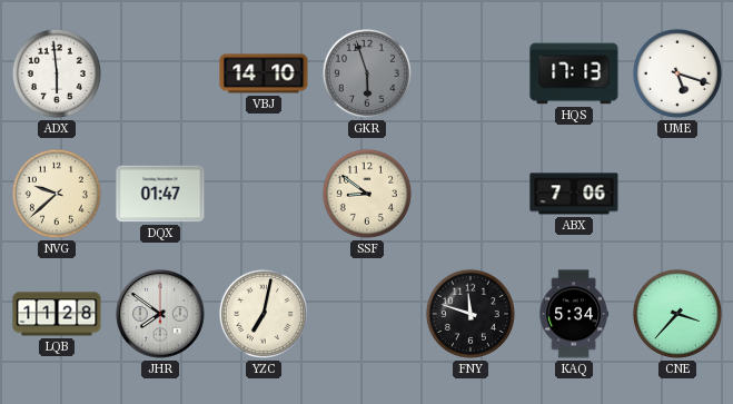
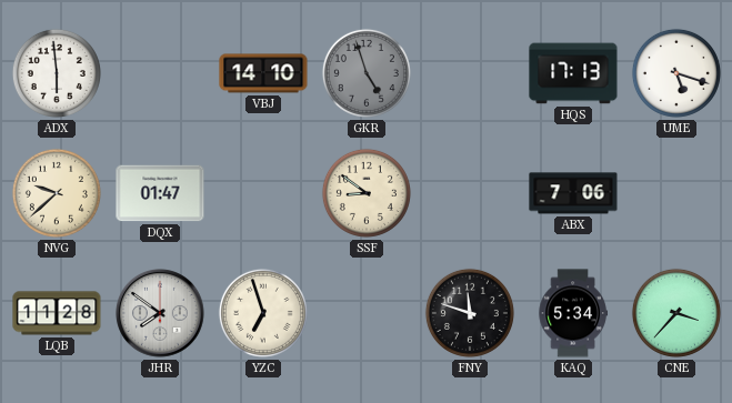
GKR: 5:57 -> 4:57
YZC: 7:02 -> 6:57
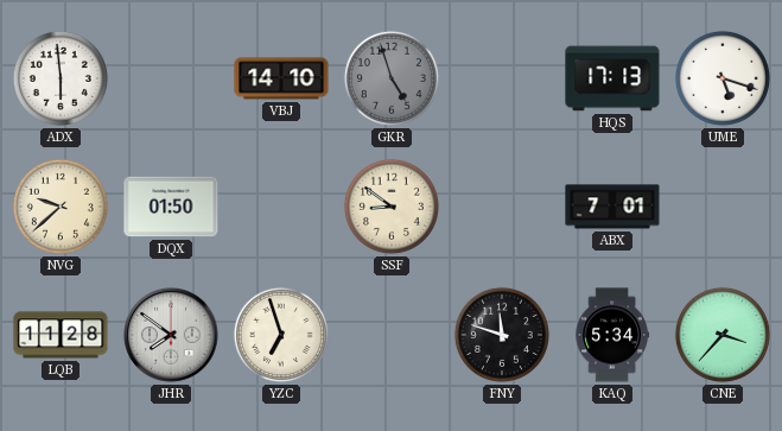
DQX: 01:47 -> 01:50
ABX: 7:06 -> 7:01
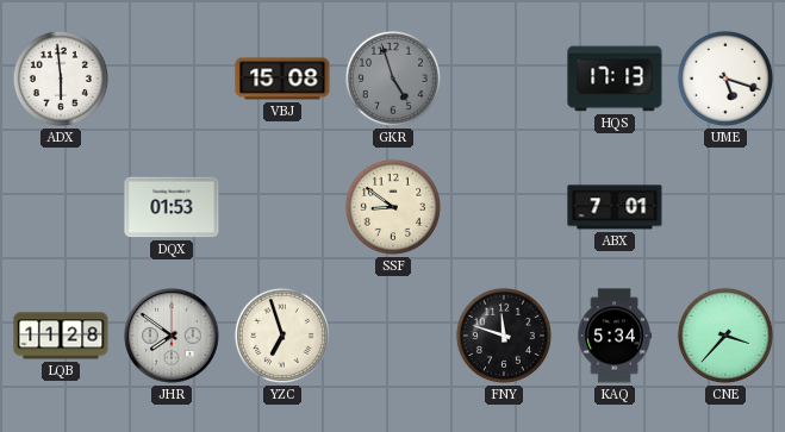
VBJ: 14:10 -> 15:08
NVG: 9:38 -> none
DQX: 01:50 -> 01:53
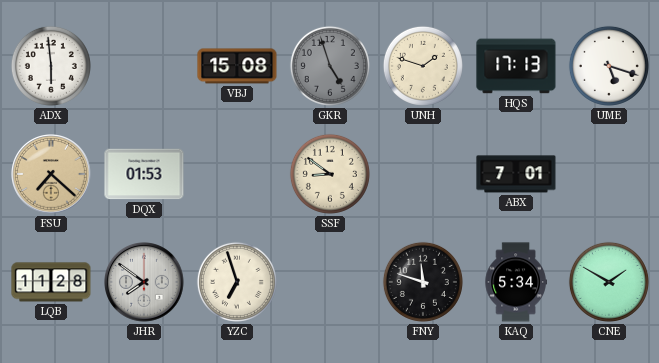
UNH: none -> 1:48
FSU: none -> 7:22
CNE: 3:37 -> 1:50
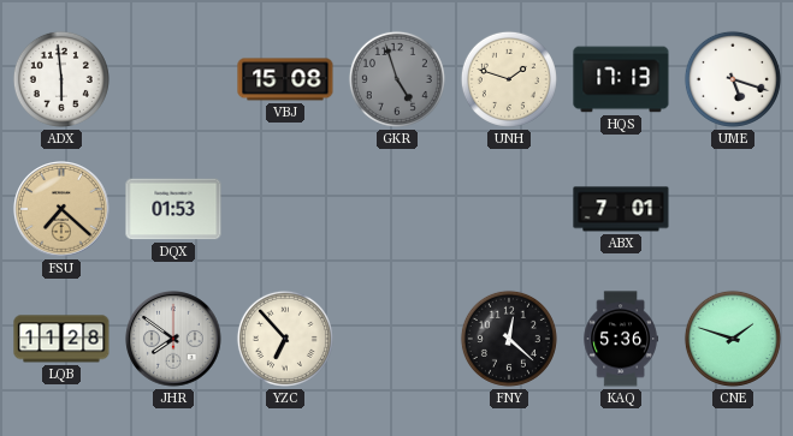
SSF: 8:51 -> none
YZC: 6:57 -> 6:53
FNY: 11:48 -> 12:22
KAQ: 5:34 -> 5:36
CNE: 1:50 -> 1:48
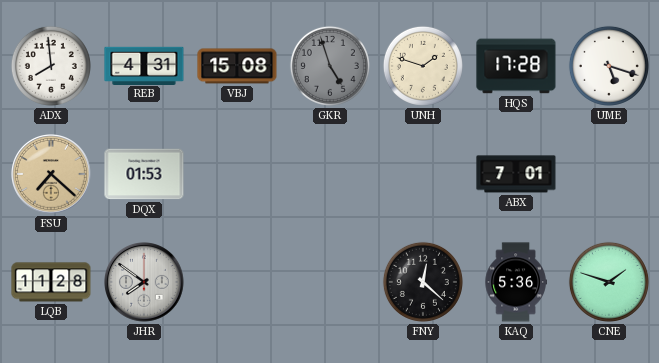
ADX: 5:59 -> 7:59
REB: none -> 4:31
HQS: 17:13 -> 17:28
YZC: 6:53 -> none
